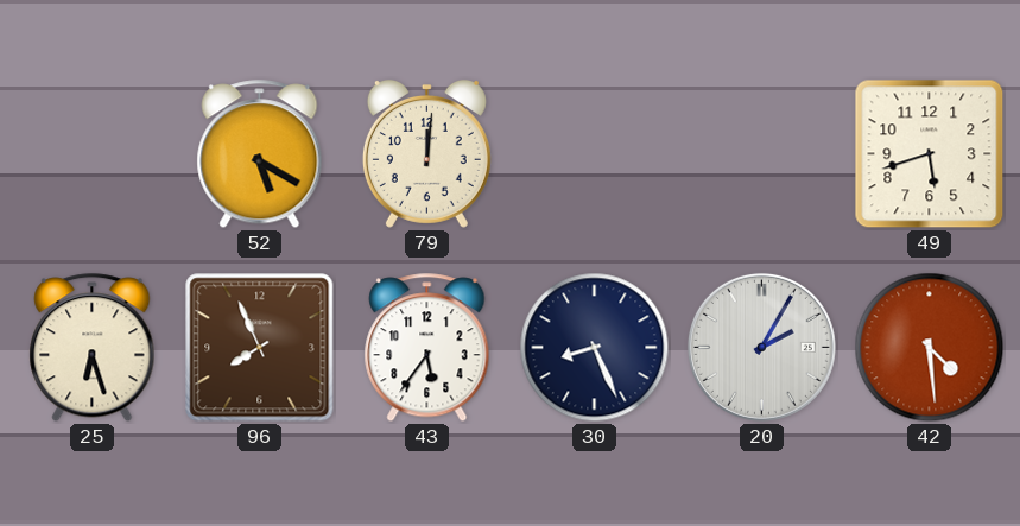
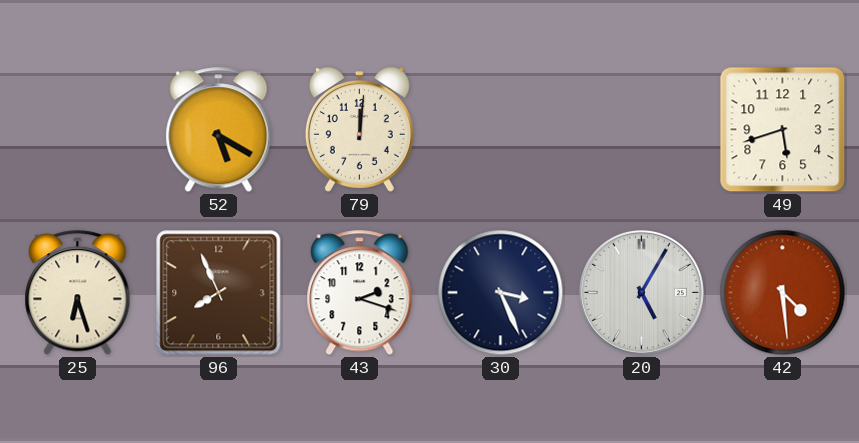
43: 5:36 -> 2:18
30: 8:26 -> 3:26
20: 2:05 -> 5:05
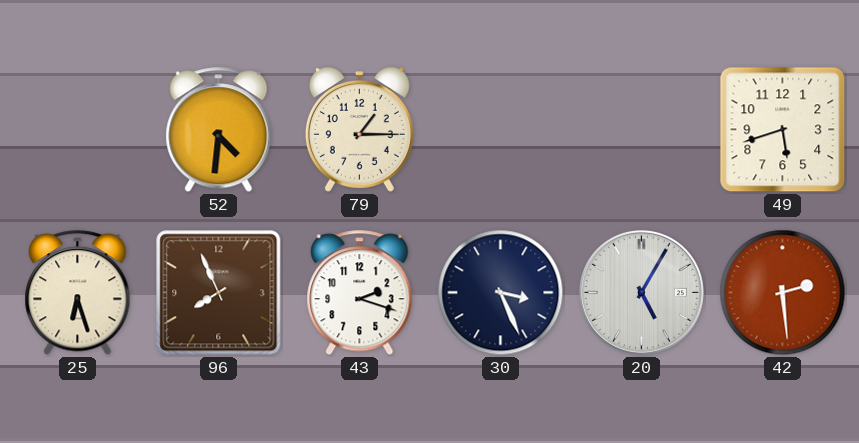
52: 5:20 -> 4:31
79: 12:01 -> 1:15
42: 4:29 -> 2:29
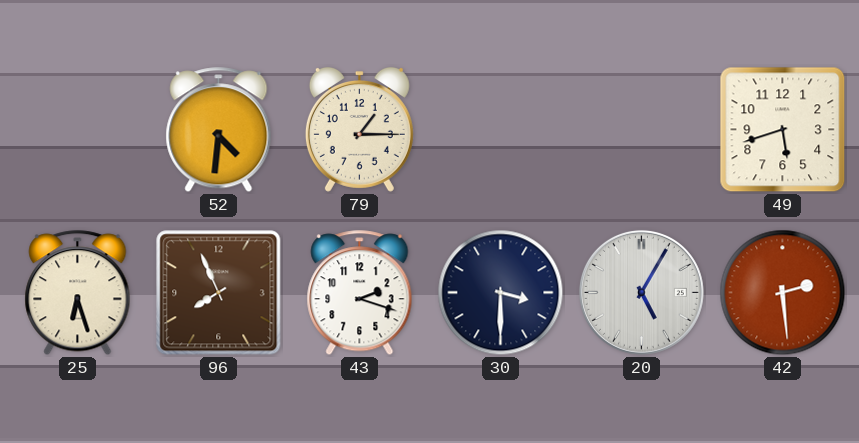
30: 3:26 -> 3:30
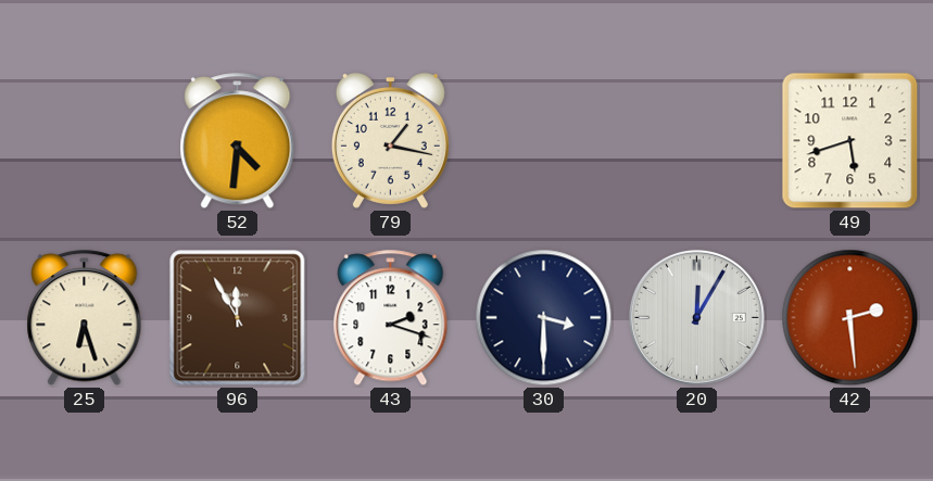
79: 1:15 -> 1:17
96: 7:56 -> 11:55
20: 5:05 -> 12:05
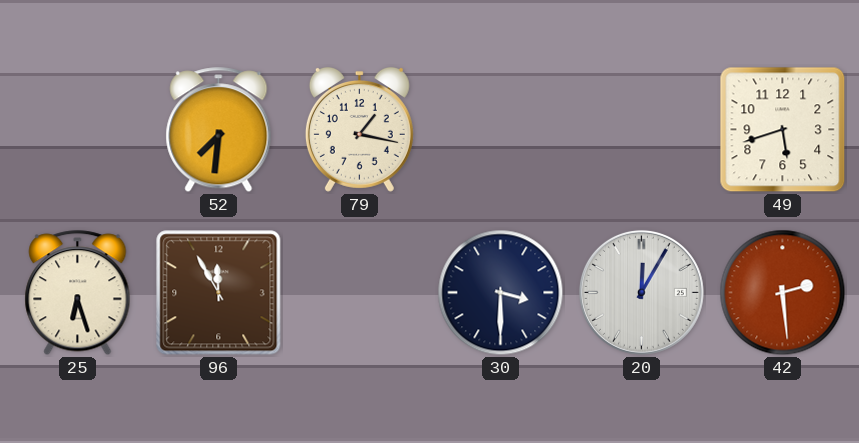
52: 4:31 -> 7:31
43: 2:18 -> none
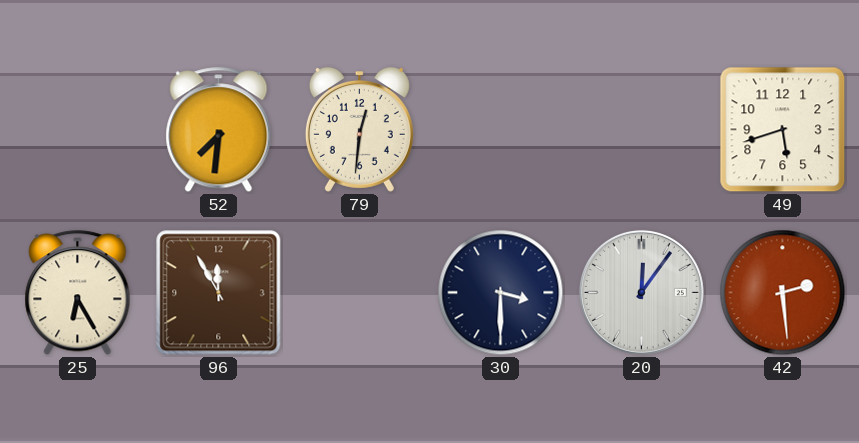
79: 1:17 -> 12:31
25: 6:27 -> 6:25
20: 12:05 -> 12:06
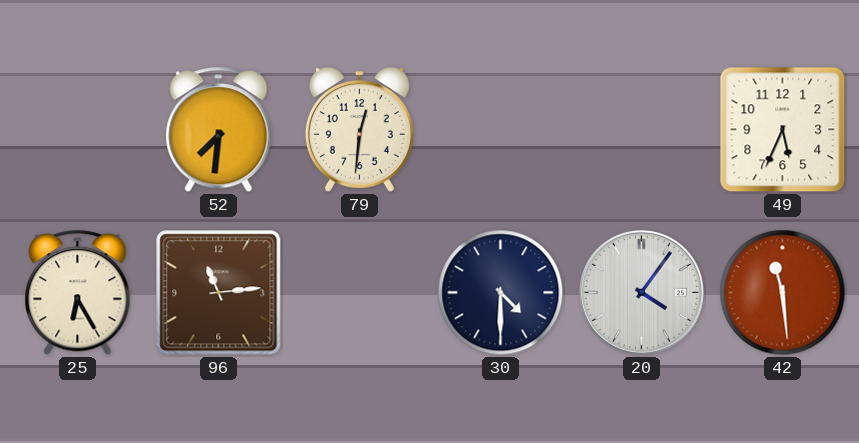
49: 5:42 -> 5:34
96: 11:55 -> 11:14
30: 3:30 -> 4:30
20: 12:06 -> 4:06
42: 2:29 -> 11:29
